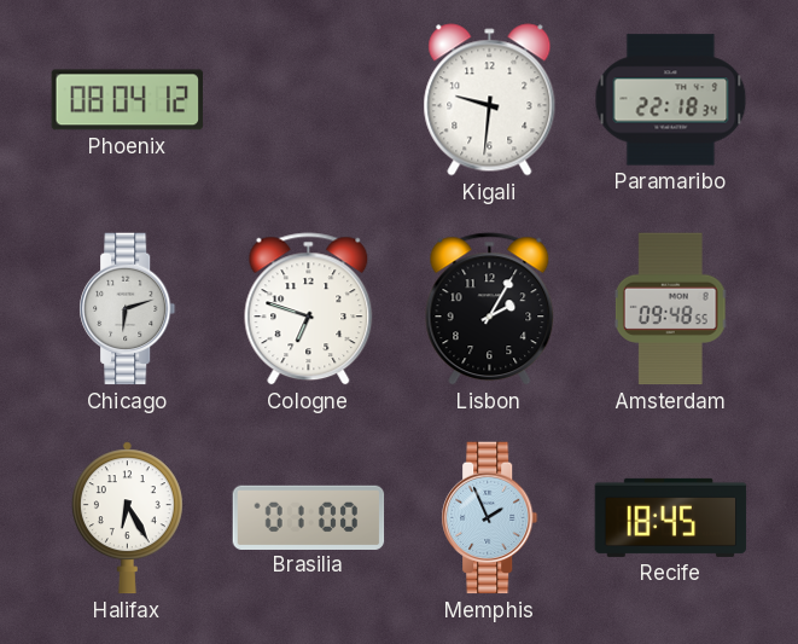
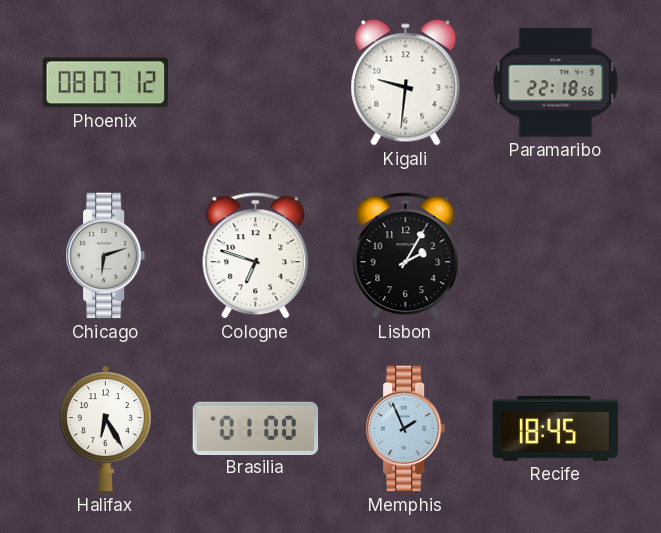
Phoenix: 08:04 -> 08:07
Paramaribo: 22:18:34 -> 22:18:56
Amsterdam: 09:48 -> none
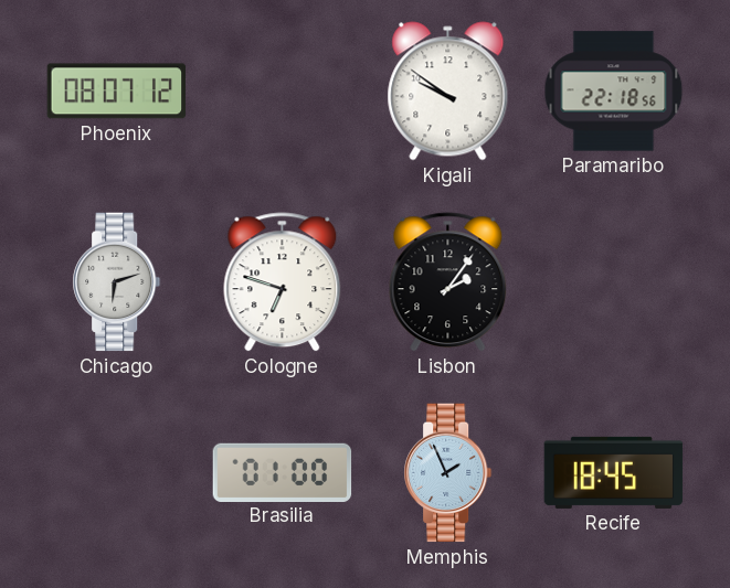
Kigali: 9:31 -> 9:51
Lisbon: 2:05 -> 2:06
Halifax: 6:25 -> none
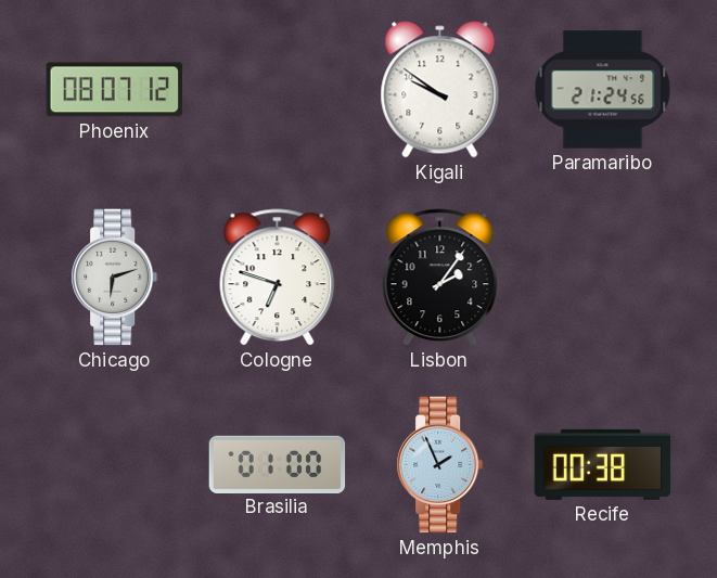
Paramaribo: 22:18 -> 21:24
Recife: 18:45 -> 00:38
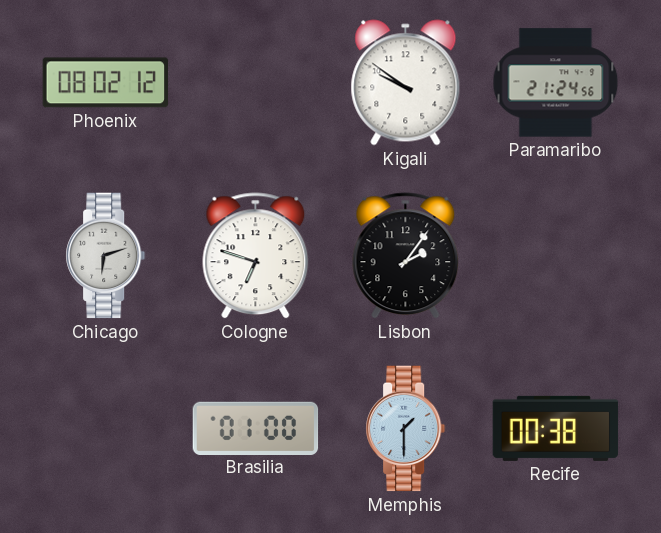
Phoenix: 08:07 -> 08:02
Memphis: 1:56 -> 1:30
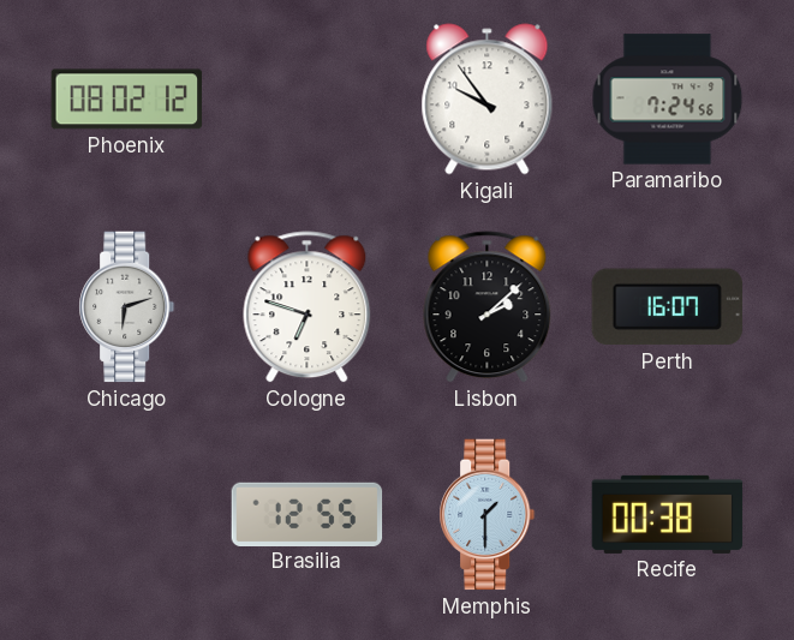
Kigali: 9:51 -> 9:54
Paramaribo: 21:24 -> 7:24
Lisbon: 2:06 -> 2:08
Perth: none -> 16:07
Brasilia: 01:00 -> 12:55
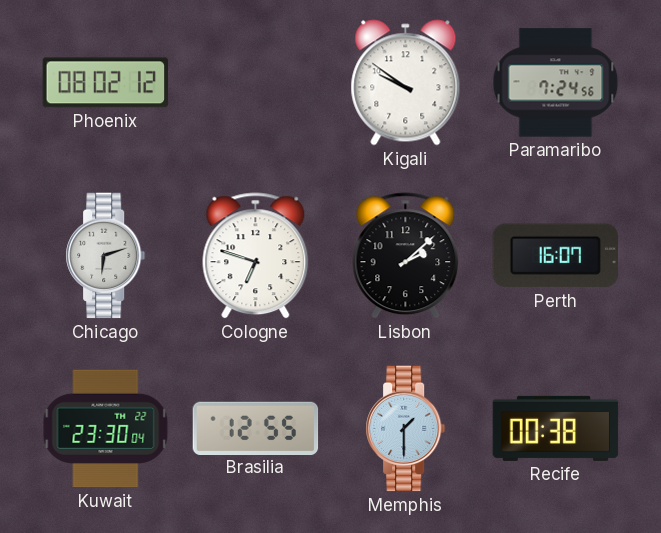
Kigali: 9:54 -> 9:51
Kuwait: none -> 23:30
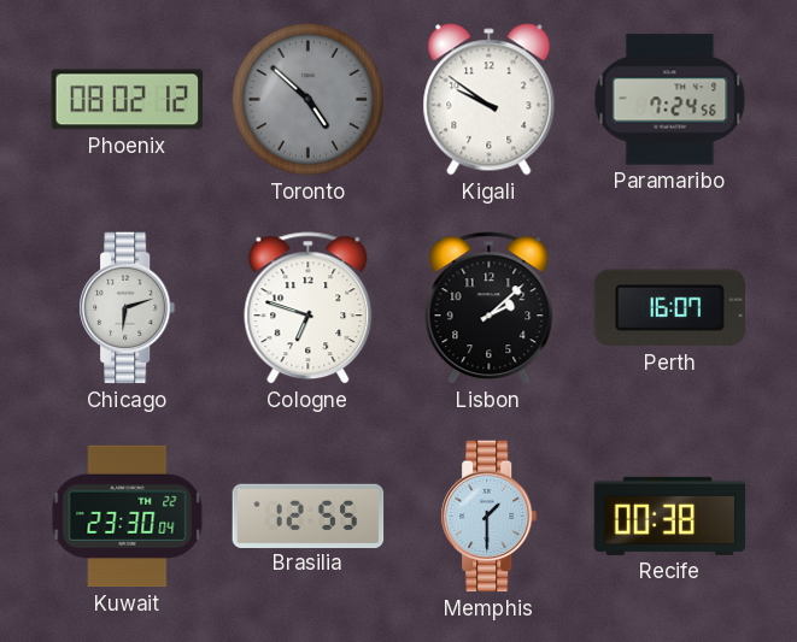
Toronto: none -> 4:52
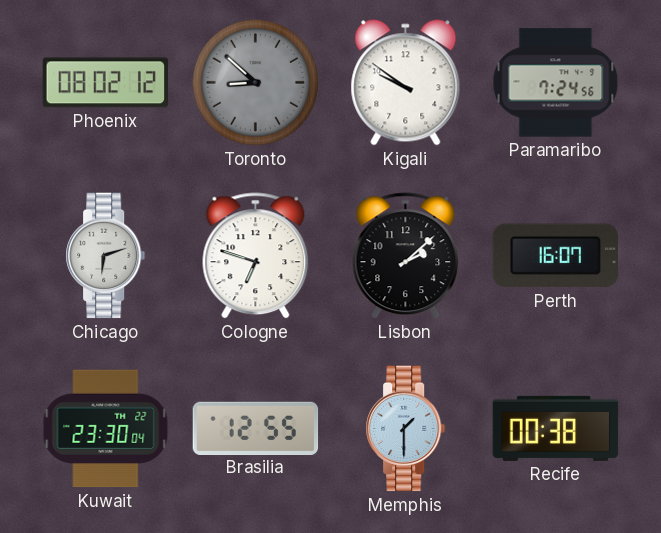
Toronto: 4:52 -> 8:52
